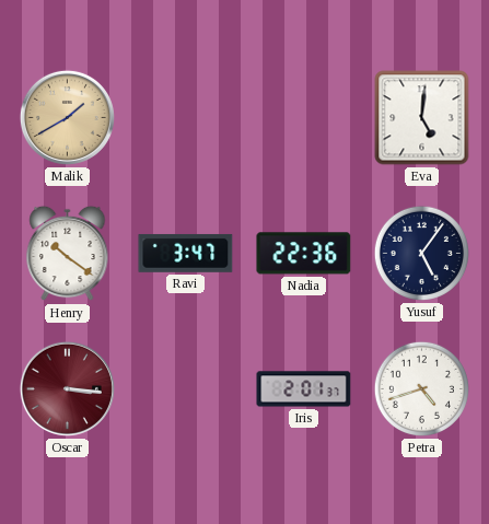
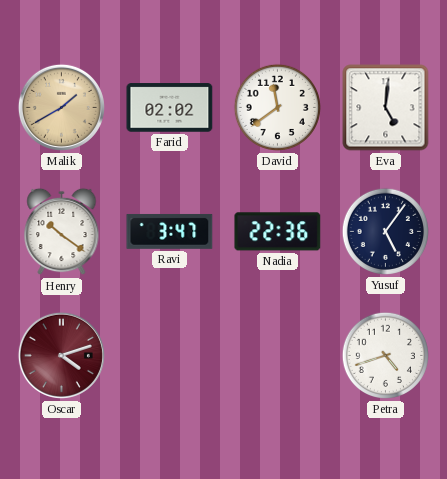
Farid: none -> 02:02
David: none -> 11:39
Oscar: 3:16 -> 4:12
Iris: 2:01 -> none
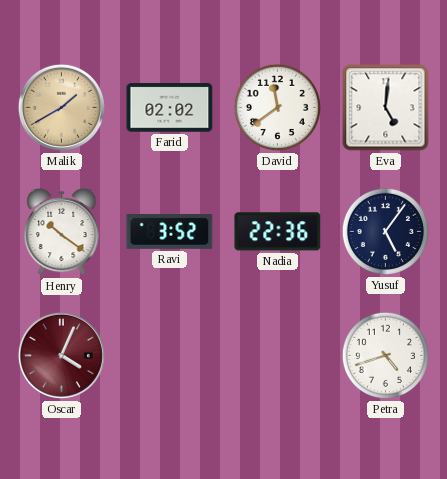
Ravi: 3:47 -> 3:52
Oscar: 4:12 -> 4:04
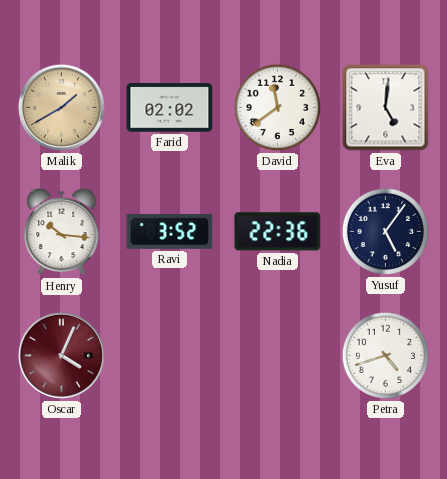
Henry: 10:21 -> 10:16
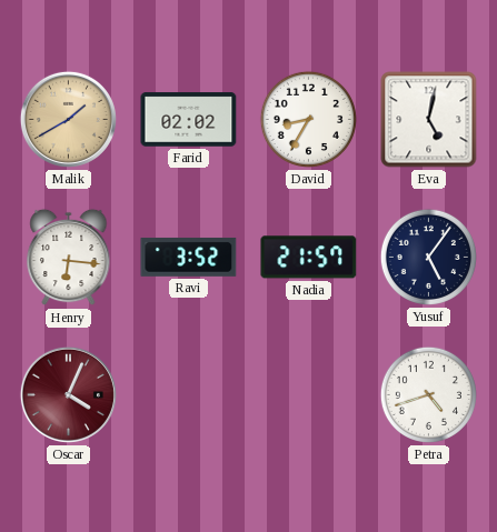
David: 11:39 -> 8:35
Eva: 5:01 -> 5:02
Henry: 10:16 -> 6:16
Nadia: 22:36 -> 21:57
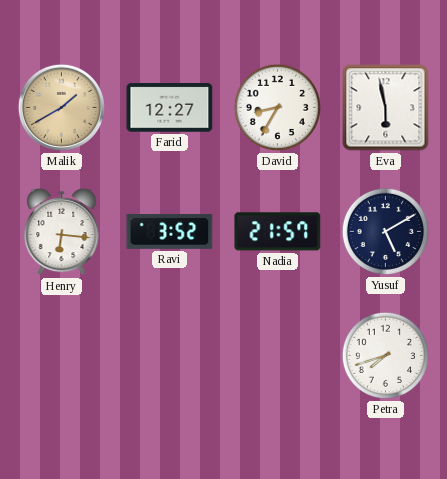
Farid: 02:02 -> 12:27
Eva: 5:02 -> 5:58
Yusuf: 5:06 -> 5:10
Oscar: 4:04 -> none
Petra: 4:42 -> 7:42
